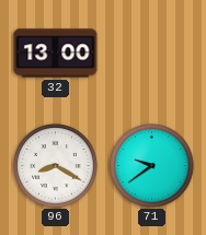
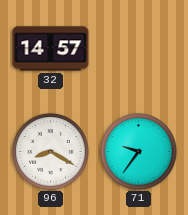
32: 13:00 -> 14:57
71: 9:39 -> 9:36
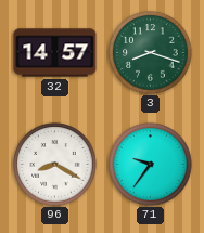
3: none -> 8:18
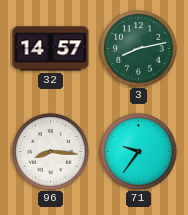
3: 8:18 -> 8:13
96: 8:20 -> 8:16
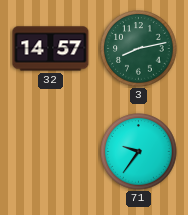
96: 8:16 -> none
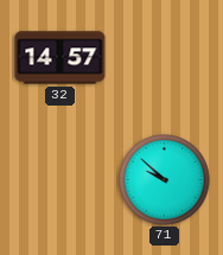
3: 8:13 -> none
71: 9:36 -> 9:52
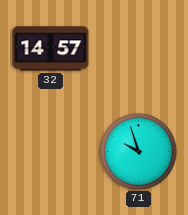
71: 9:52 -> 9:57
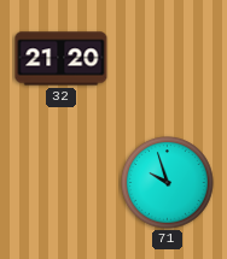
32: 14:57 -> 21:20
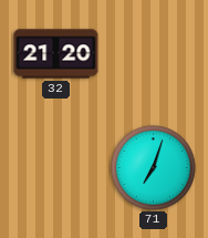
71: 9:57 -> 7:03
